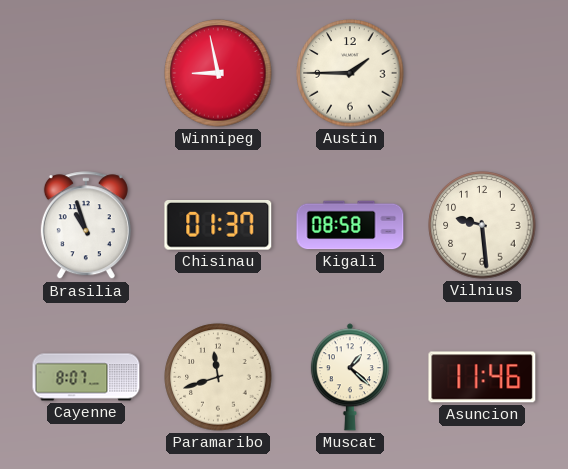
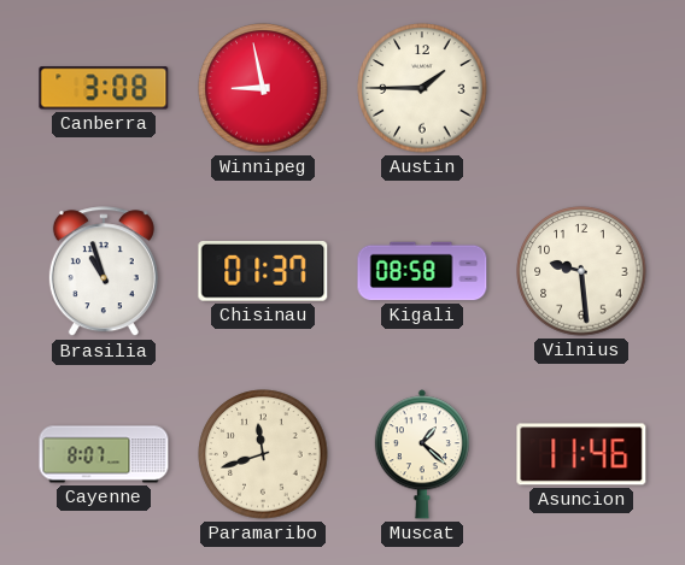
Canberra: none -> 3:08
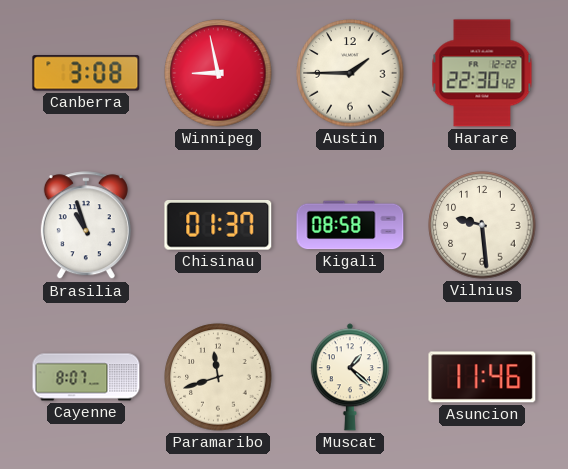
Harare: none -> 22:30
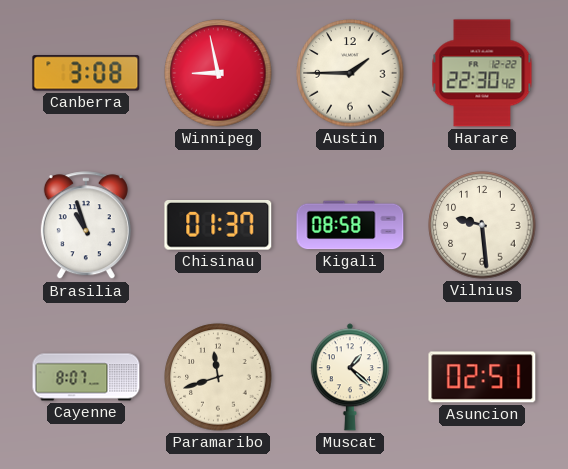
Asuncion: 11:46 -> 02:51
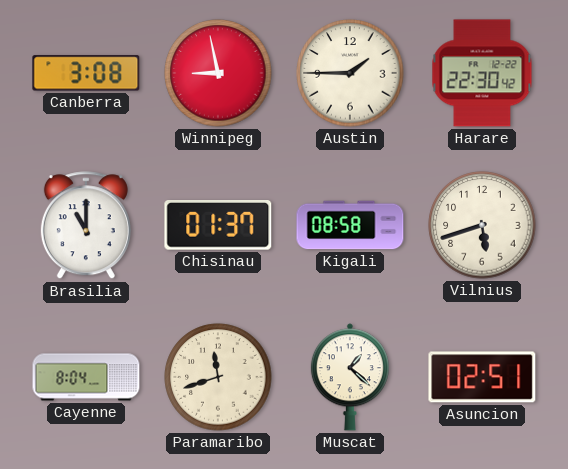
Brasilia: 10:57 -> 11:00
Vilnius: 9:29 -> 5:42
Cayenne: 8:07 -> 8:04
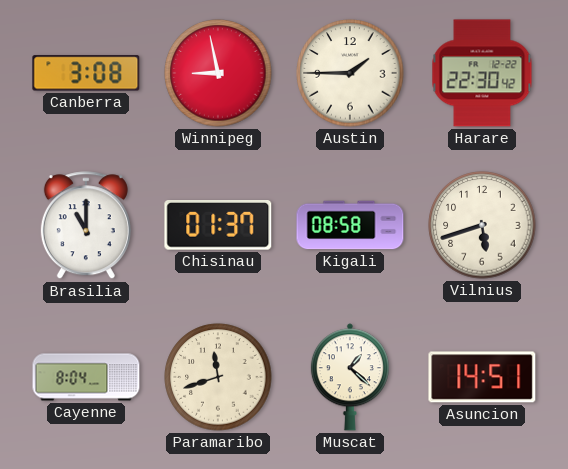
Asuncion: 02:51 -> 14:51
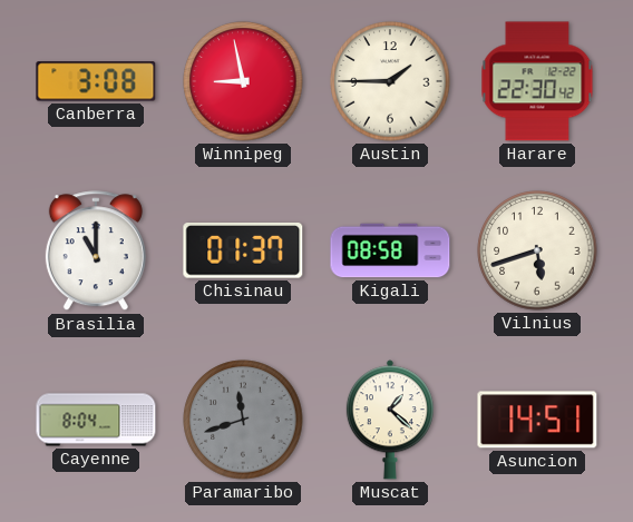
Paramaribo dial: cream -> grey
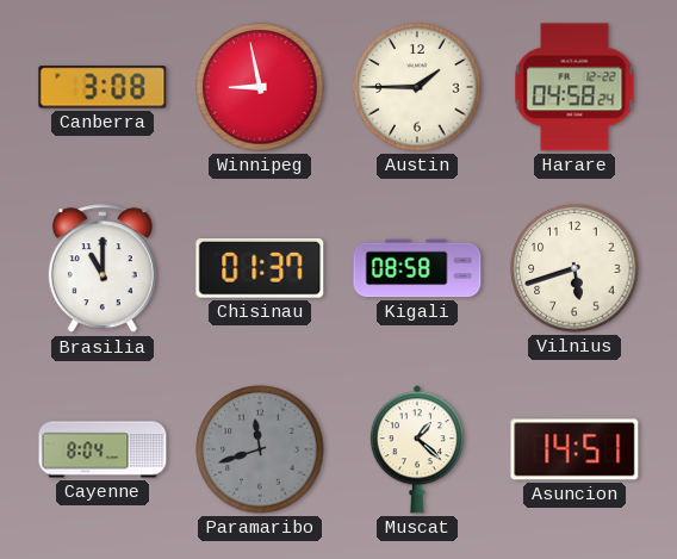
Harare: 22:30 -> 04:58
